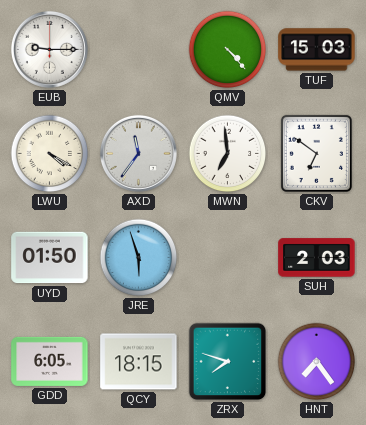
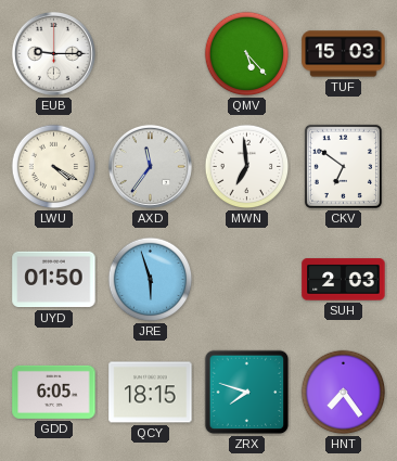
QMV: 4:23 -> 5:23
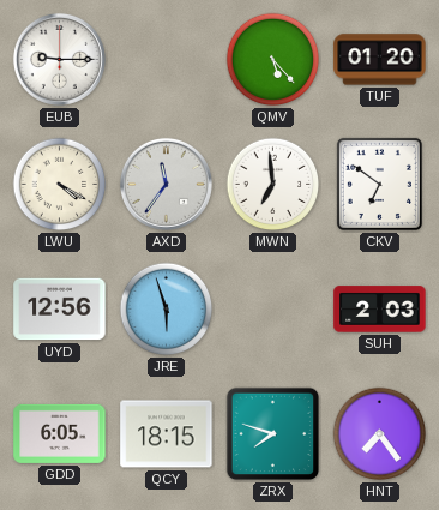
TUF: 15:03 -> 01:20
UYD: 01:50 -> 12:56
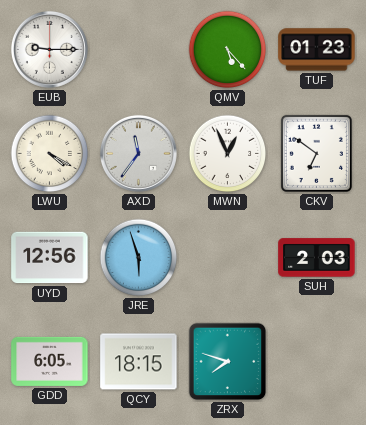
TUF: 01:20 -> 01:23
MWN: 6:59 -> 12:56
HNT: 7:24 -> none
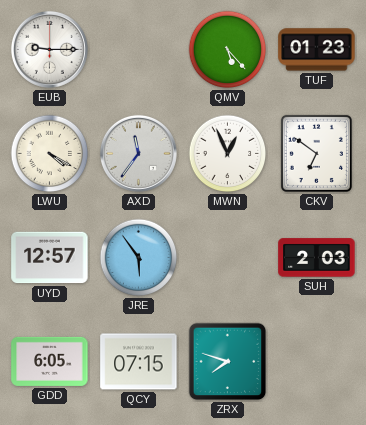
UYD: 12:56 -> 12:57
JRE: 5:57 -> 5:54
QCY: 18:15 -> 07:15
